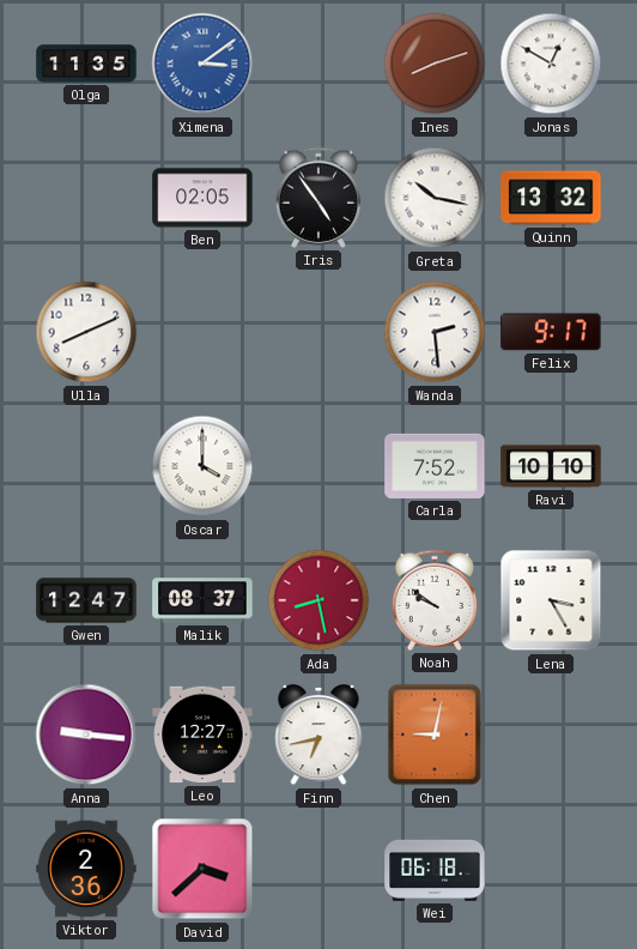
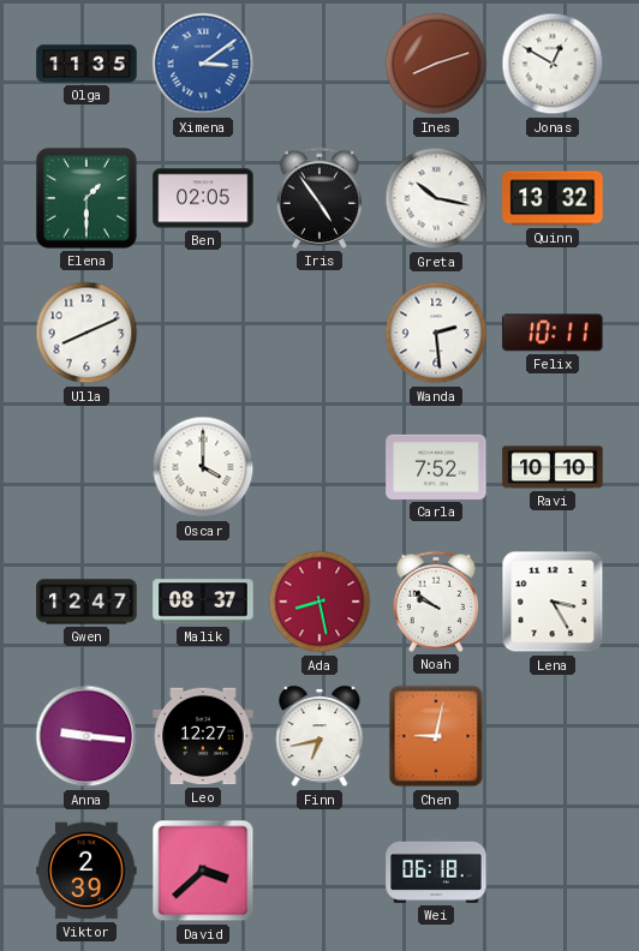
Elena: none -> 1:30
Felix: 9:17 -> 10:11
Viktor: 2:36 -> 2:39
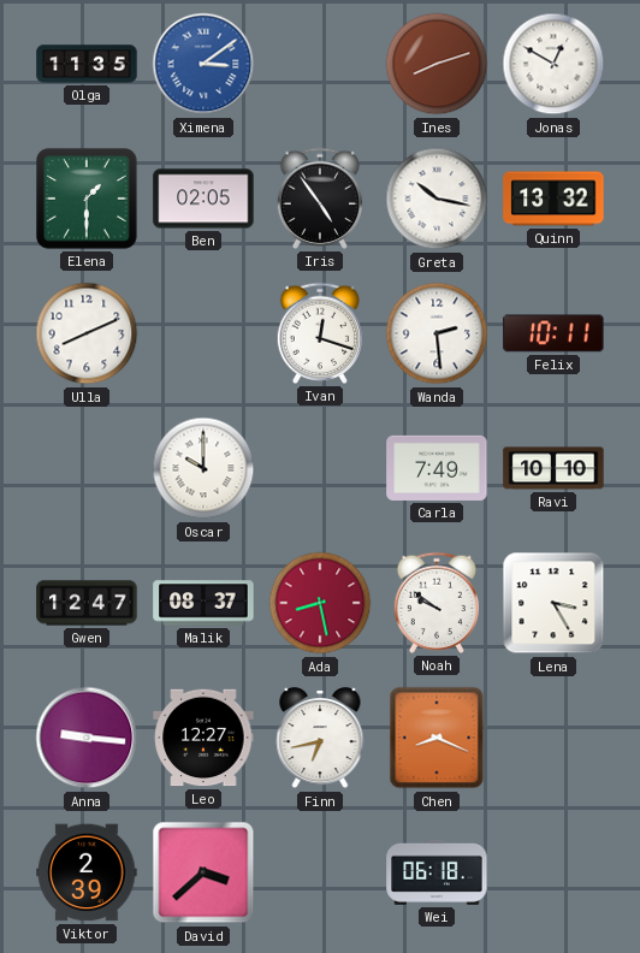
Ivan: none -> 12:18
Oscar: 4:00 -> 10:00
Carla: 7:52 -> 7:49
Chen: 9:02 -> 8:19
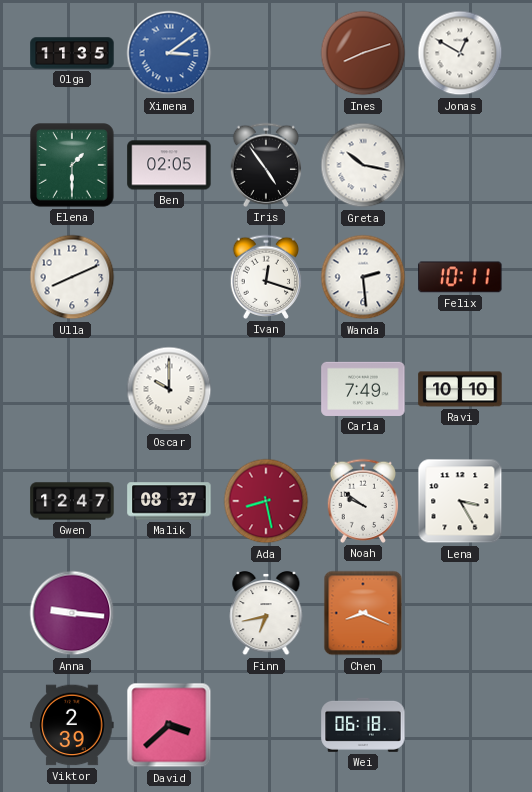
Quinn: 13:32 -> none
Leo: 12:27 -> none
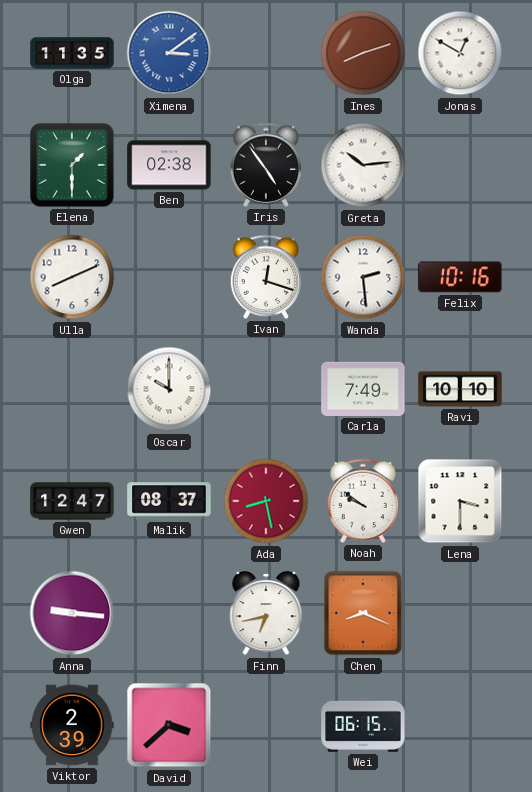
Ben: 02:05 -> 02:38
Greta: 10:17 -> 10:14
Felix: 10:11 -> 10:16
Lena: 3:25 -> 3:30
Wei: 06:18 -> 06:15
